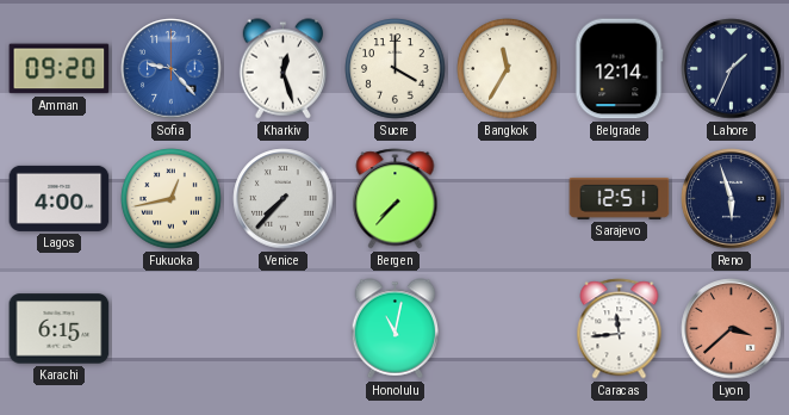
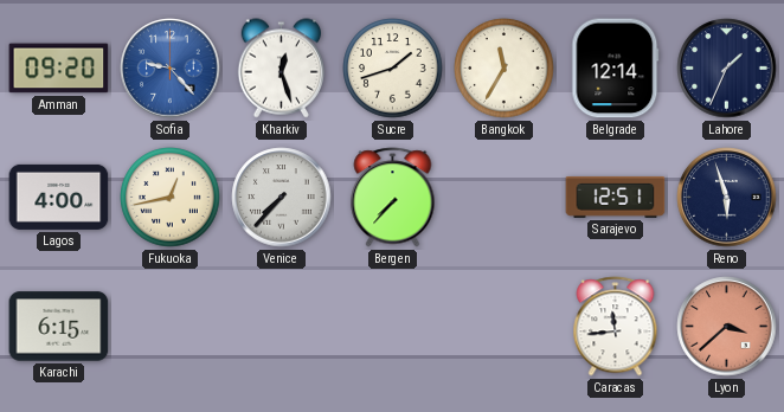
Sucre: 4:00 -> 1:42
Honolulu: 11:02 -> none
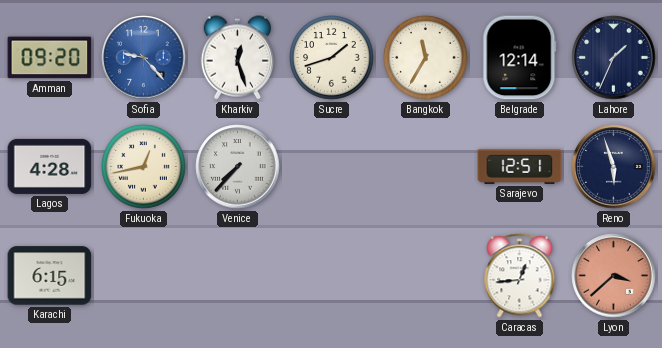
Lagos: 4:00 -> 4:28
Bergen: 7:37 -> none
Caracas: 11:44 -> 12:44
